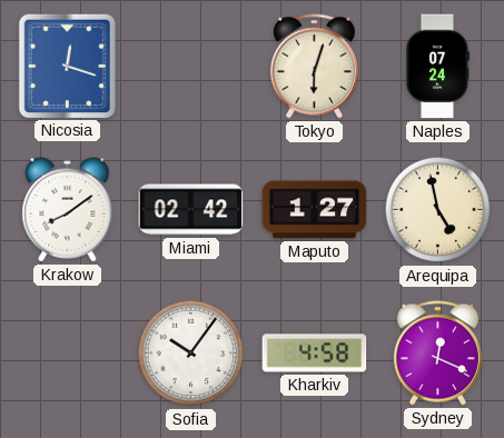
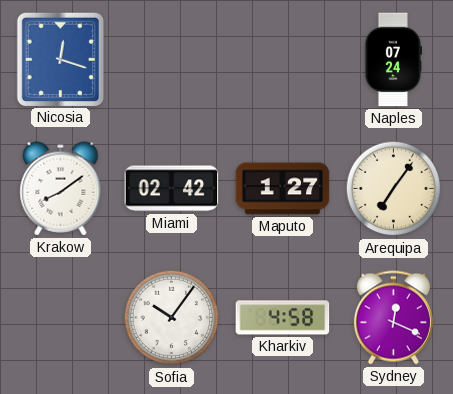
Tokyo: 6:03 -> none
Arequipa: 4:58 -> 7:06
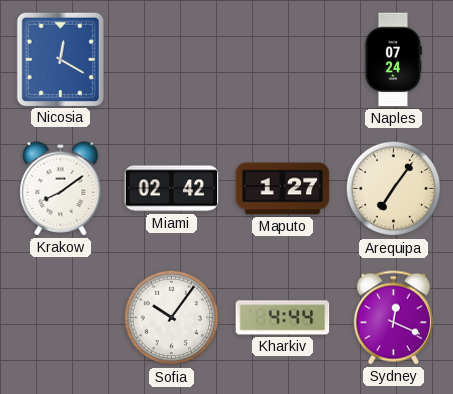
Nicosia: 12:18 -> 12:20
Kharkiv: 4:58 -> 4:44
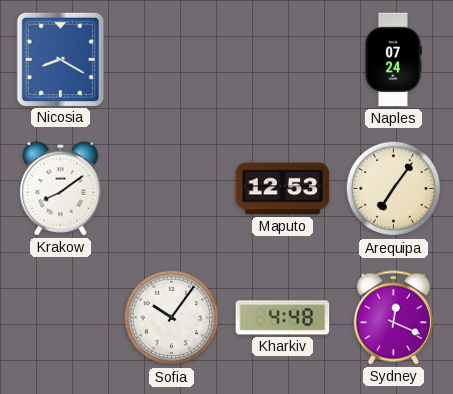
Nicosia: 12:20 -> 8:20
Miami: 02:42 -> none
Maputo: 1:27 -> 12:53
Kharkiv: 4:44 -> 4:48
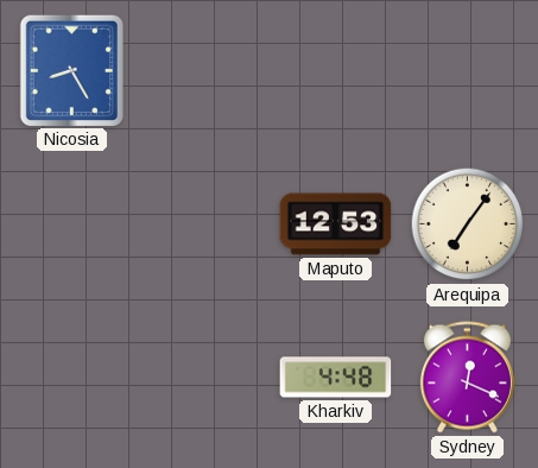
Nicosia: 8:20 -> 8:25
Naples: 07:24 -> none
Krakow: 8:09 -> none
Sofia: 10:06 -> none
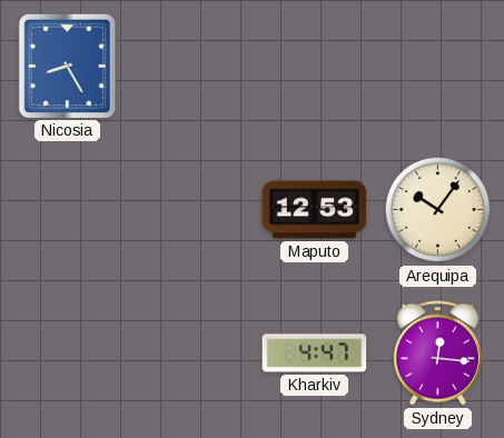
Arequipa: 7:06 -> 10:06
Kharkiv: 4:48 -> 4:47
Sydney: 12:19 -> 12:16
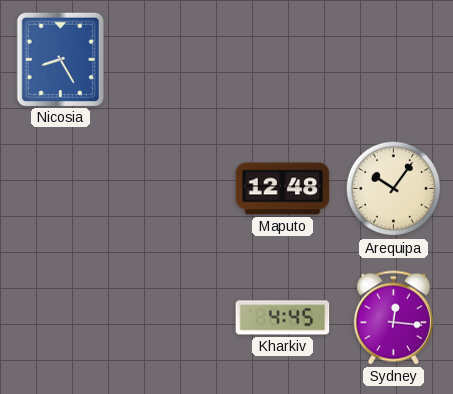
Maputo: 12:53 -> 12:48
Kharkiv: 4:47 -> 4:45
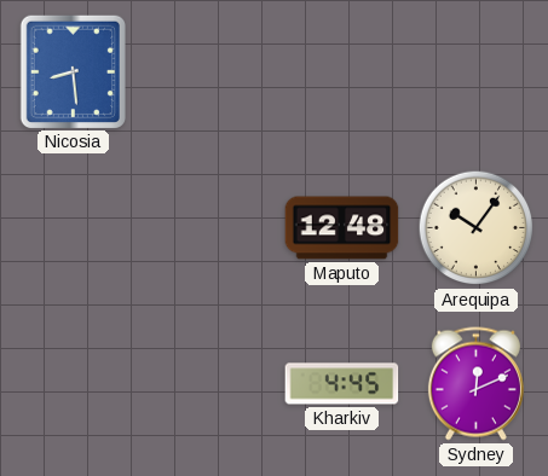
Nicosia: 8:25 -> 8:29
Sydney: 12:16 -> 12:11
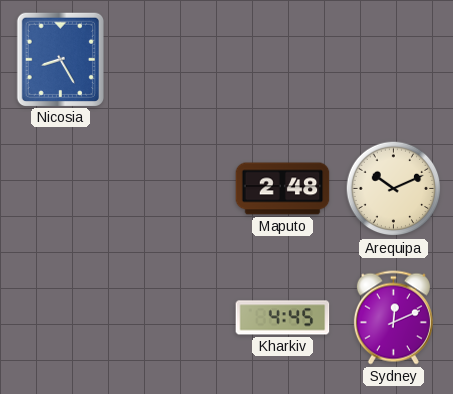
Nicosia: 8:29 -> 8:25
Maputo: 12:48 -> 2:48
Arequipa: 10:06 -> 10:11
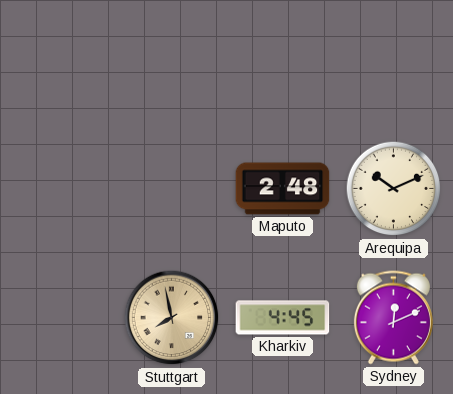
Nicosia: 8:25 -> none
Stuttgart: none -> 7:58
